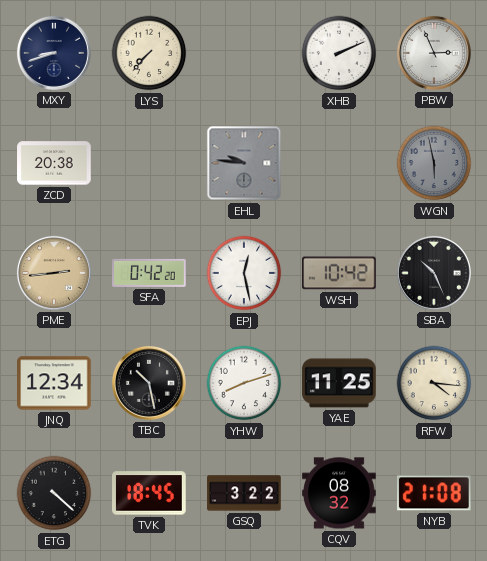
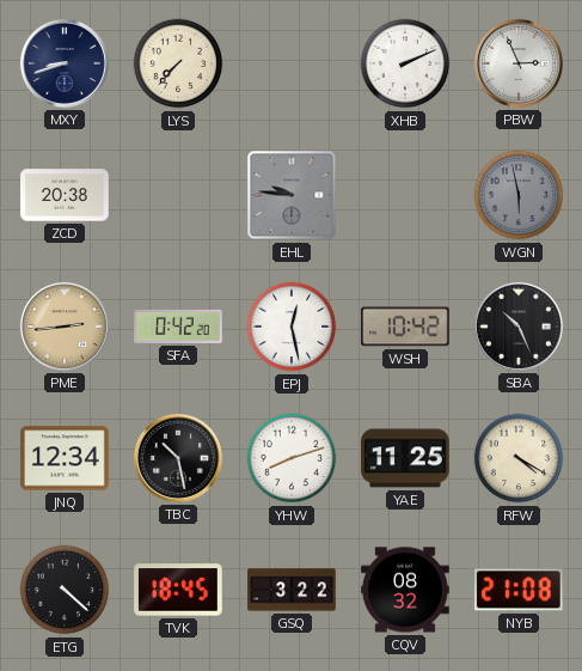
RFW: 4:16 -> 4:20
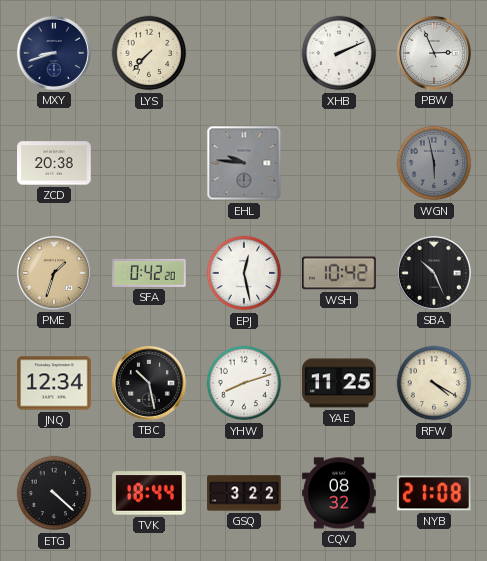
PME: 2:44 -> 1:33
TVK: 18:45 -> 18:44
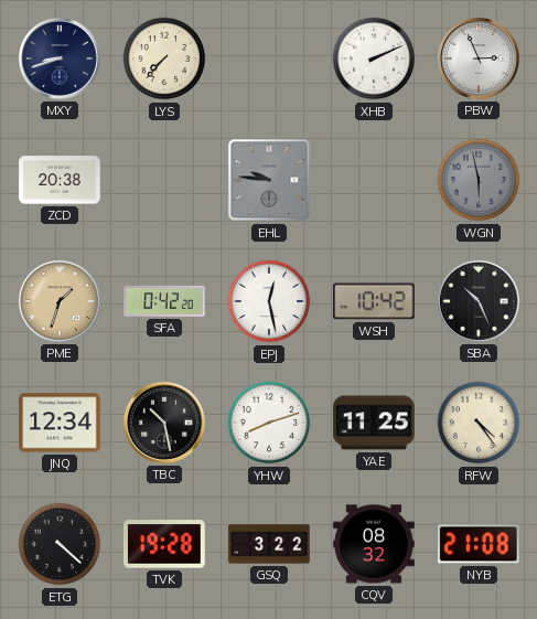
RFW: 4:20 -> 4:24
TVK: 18:44 -> 19:28
